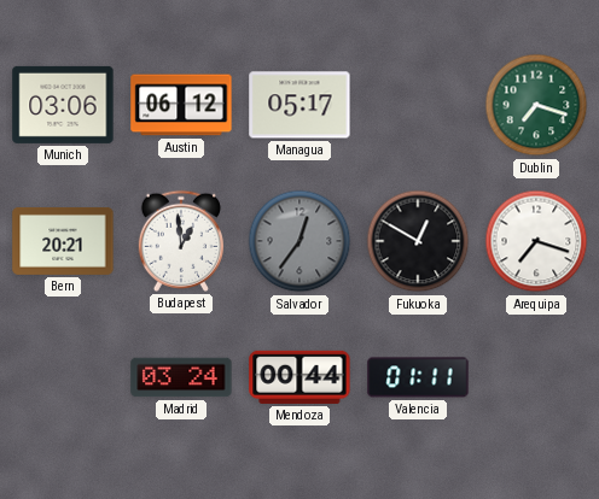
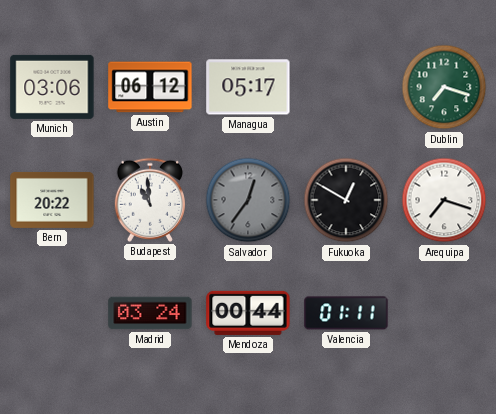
Bern: 20:21 -> 20:22
Budapest: 12:59 -> 10:59
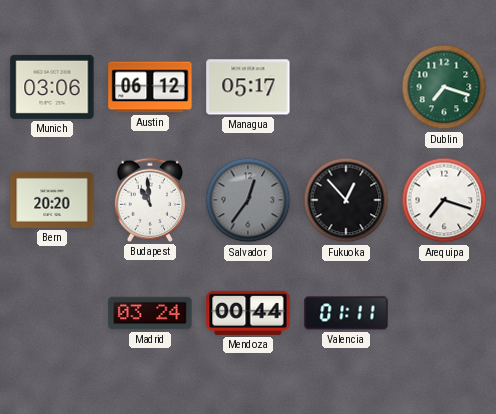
Bern: 20:22 -> 20:20
Fukuoka: 12:50 -> 12:53
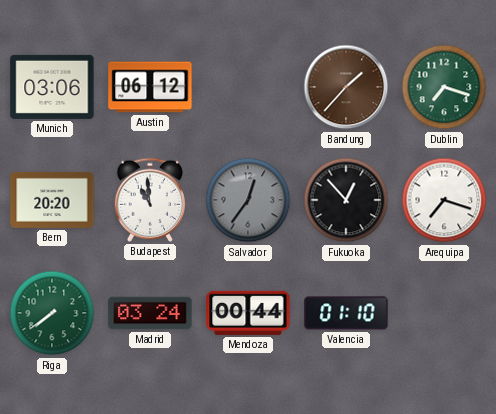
Managua: 05:17 -> none
Bandung: none -> 1:37
Riga: none -> 7:39
Valencia: 01:11 -> 01:10
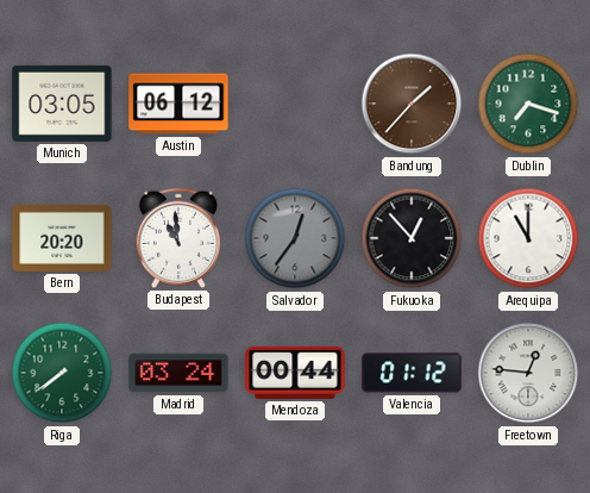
Munich: 03:06 -> 03:05
Arequipa: 7:18 -> 11:00
Valencia: 01:10 -> 01:12
Freetown: none -> 12:46
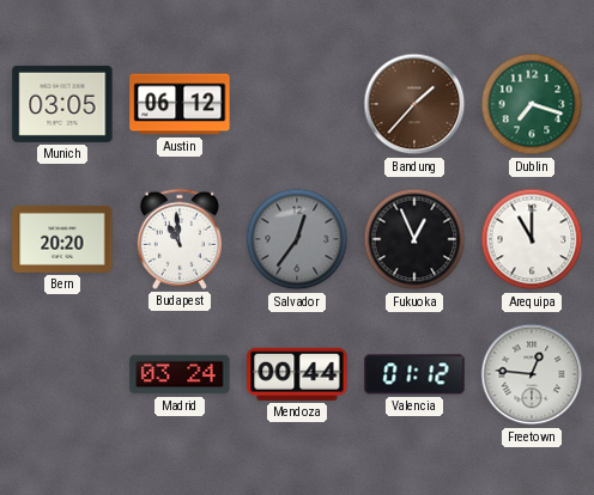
Fukuoka: 12:53 -> 12:56
Riga: 7:39 -> none
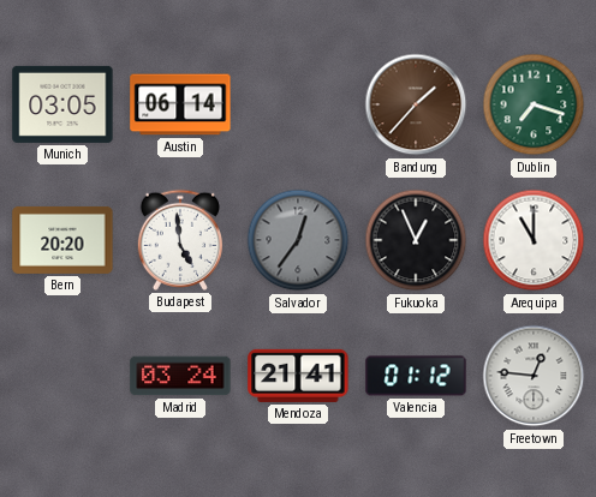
Austin: 06:12 -> 06:14
Budapest: 10:59 -> 4:59
Mendoza: 00:44 -> 21:41
